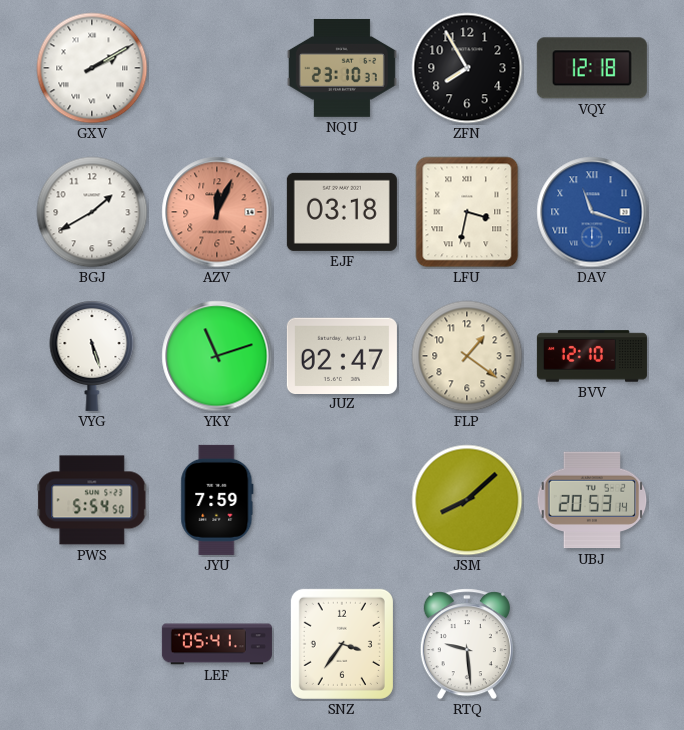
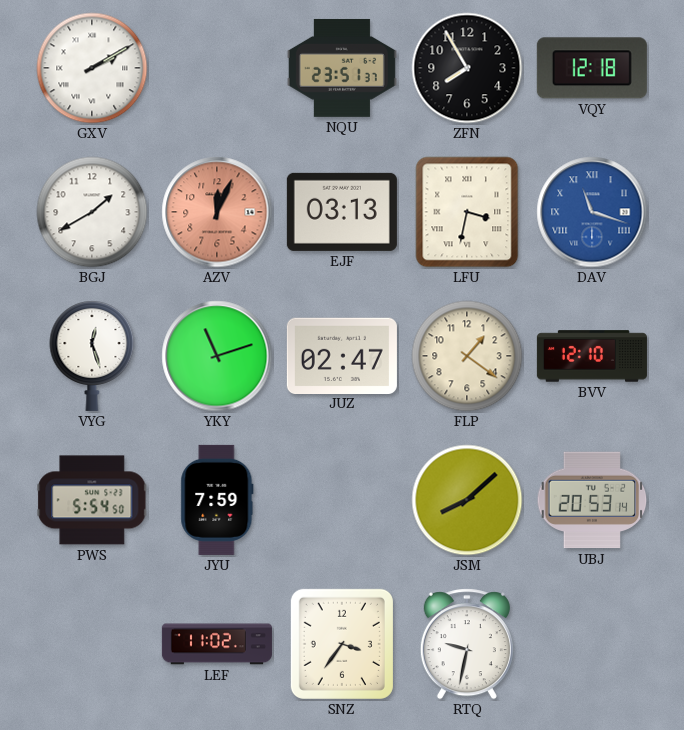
NQU: 23:10 -> 23:51
EJF: 03:18 -> 03:13
VYG: 5:27 -> 12:27
LEF: 05:41 -> 11:02
RTQ: 9:29 -> 9:32
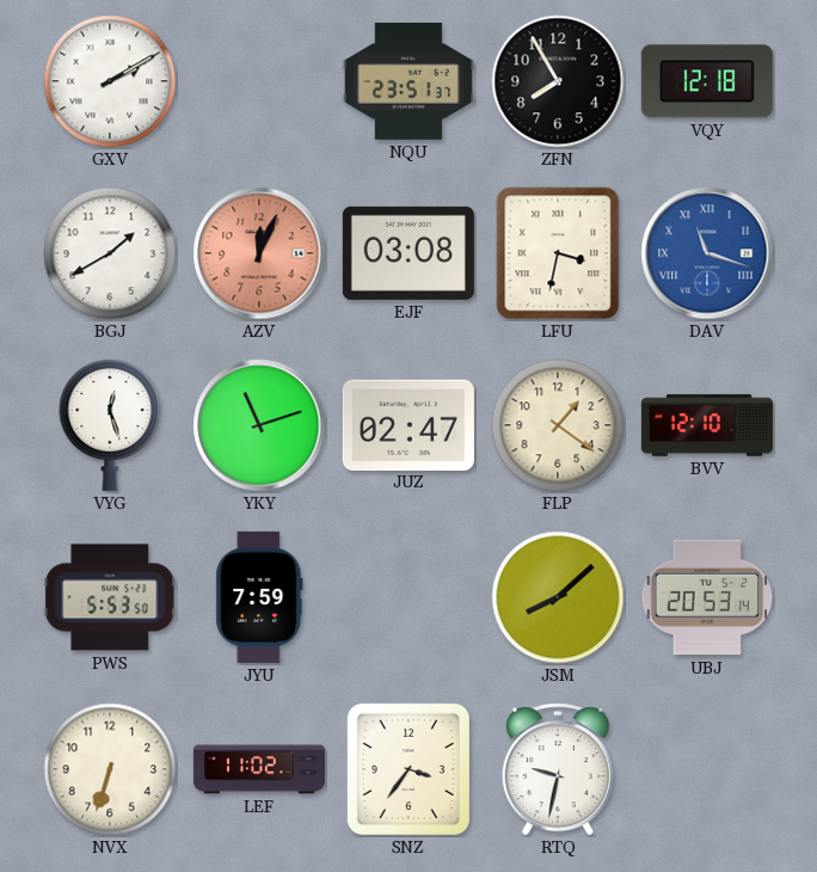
EJF: 03:13 -> 03:08
PWS: 5:54 -> 5:53
NVX: none -> 6:33
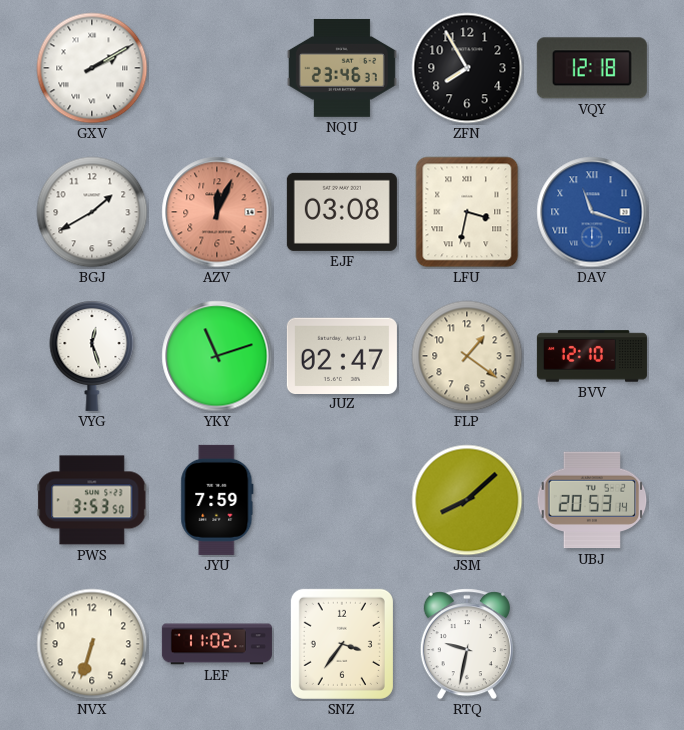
NQU: 23:51 -> 23:46
PWS: 5:53 -> 3:53
